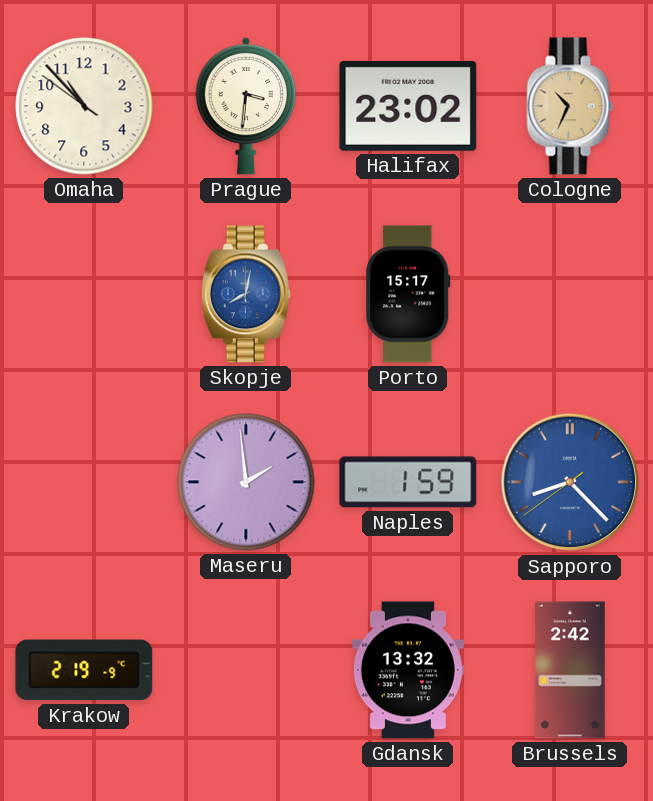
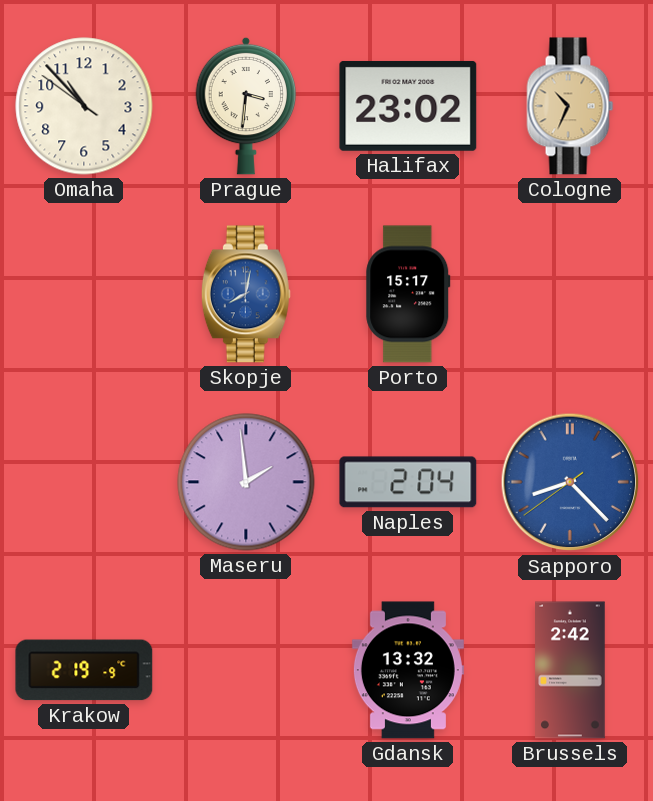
Naples: 1:59 -> 2:04
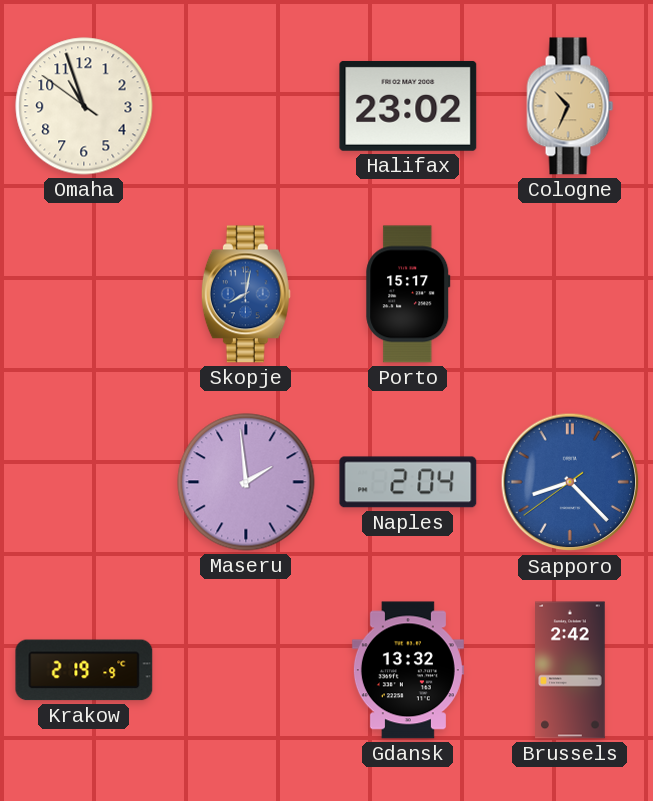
Omaha: 10:52 -> 10:56
Prague: 3:31 -> none
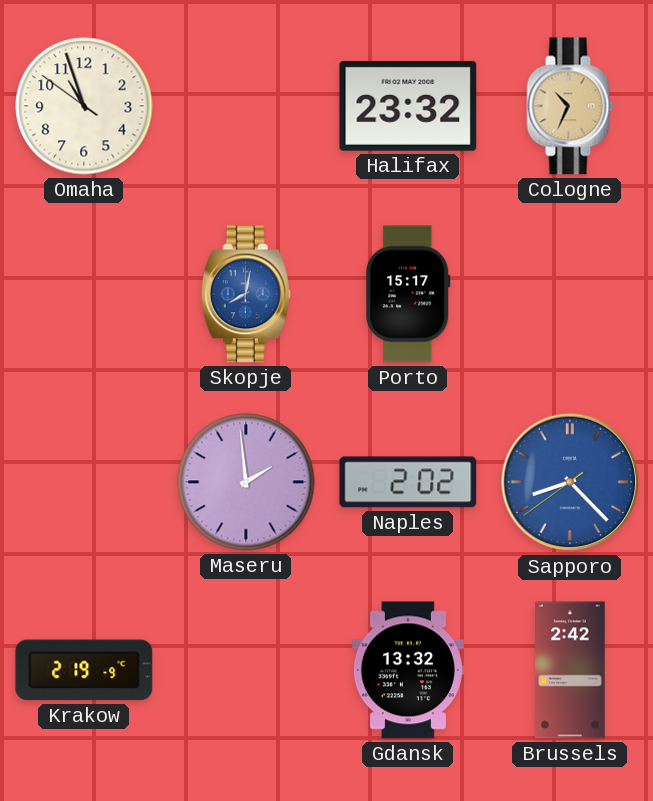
Halifax: 23:02 -> 23:32
Naples: 2:04 -> 2:02
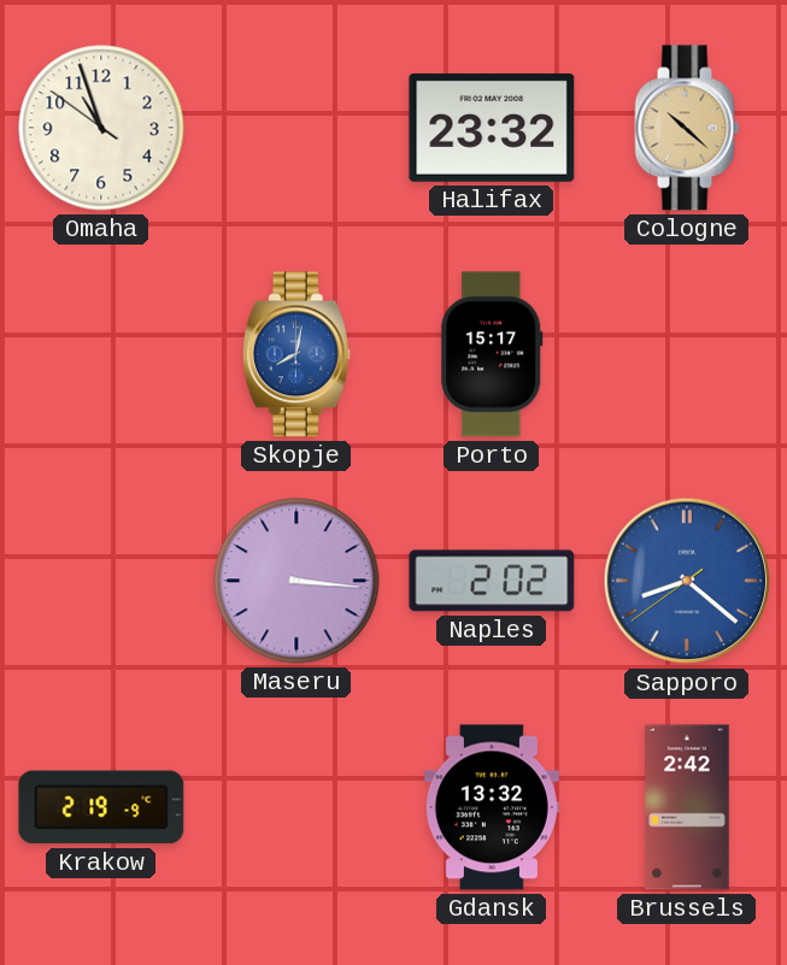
Cologne: 10:34 -> 10:22
Maseru: 1:59 -> 3:16
Sapporo: 8:22 -> 8:21
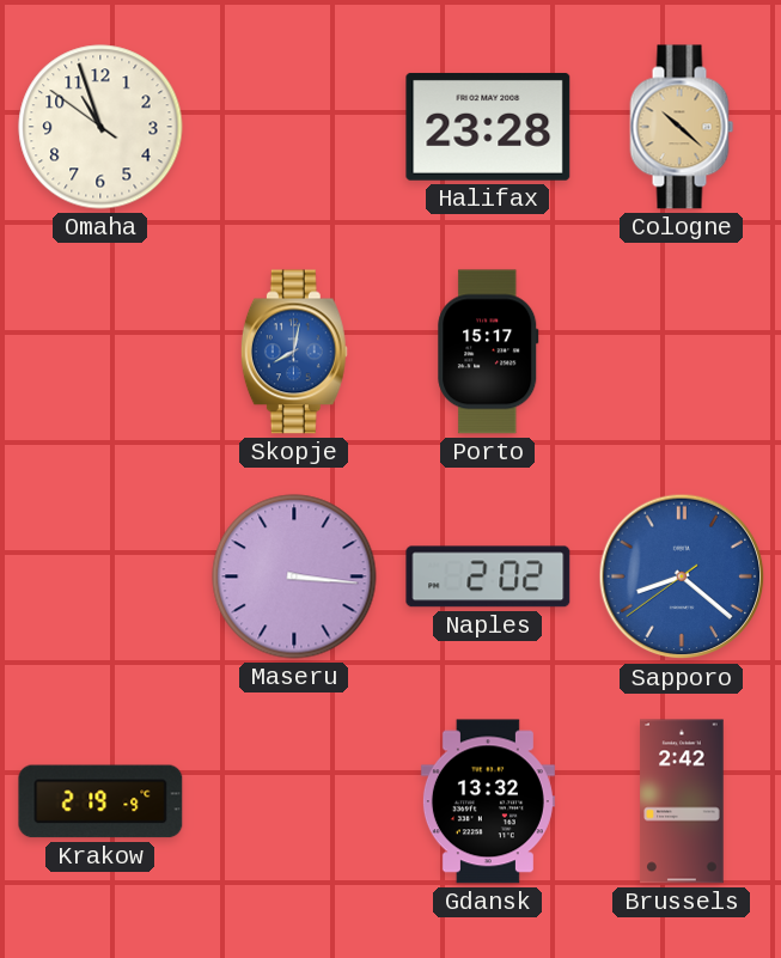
Halifax: 23:32 -> 23:28
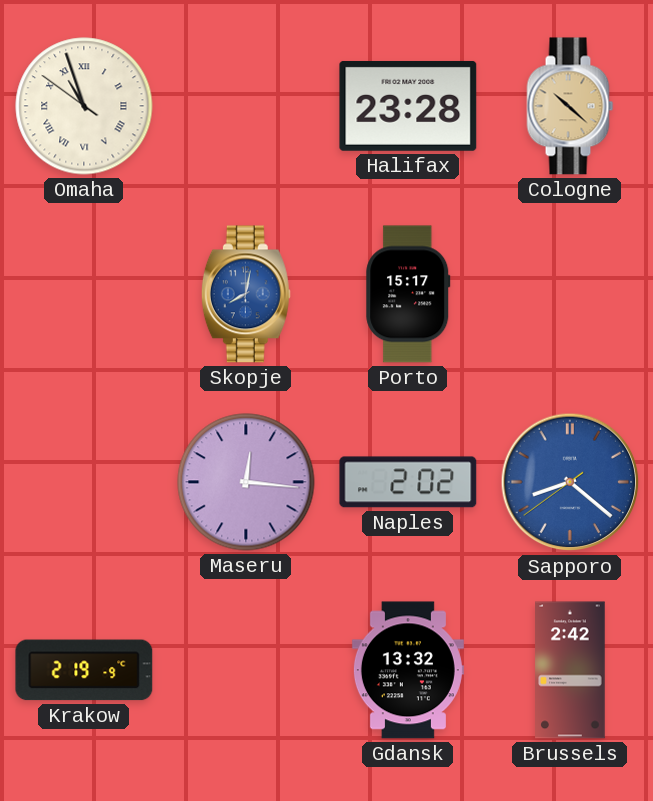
Omaha numerals: Arabic -> Roman
Maseru: 3:16 -> 12:16
